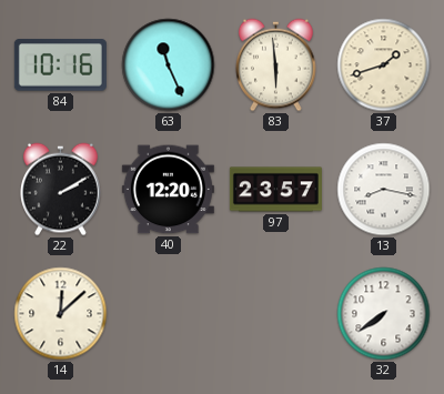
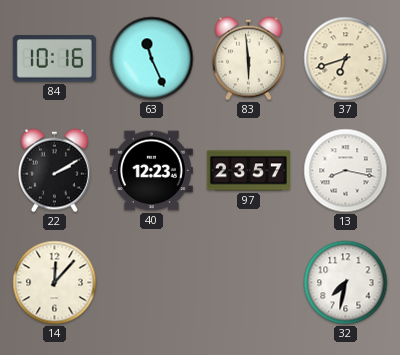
37: 1:42 -> 6:42
40: 12:20 -> 12:23
14: 12:08 -> 12:07
32: 7:39 -> 7:32
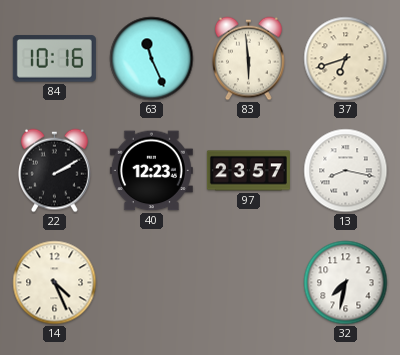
14: 12:07 -> 4:26
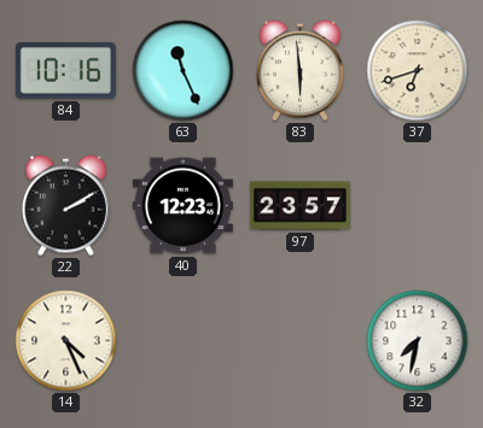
13: 8:17 -> none
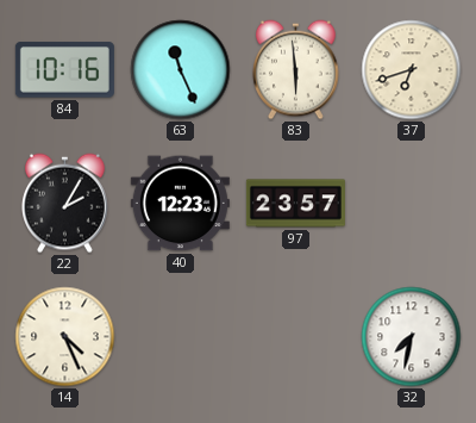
22: 2:10 -> 2:05
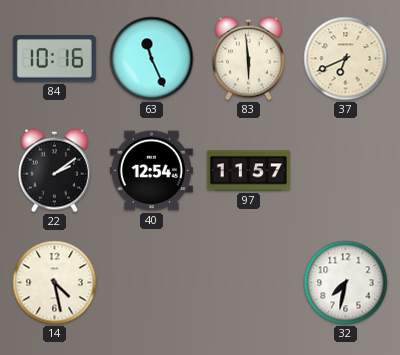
37: 6:42 -> 6:41
22: 2:05 -> 2:09
40: 12:23 -> 12:54
97: 23:57 -> 11:57
14: 4:26 -> 4:28
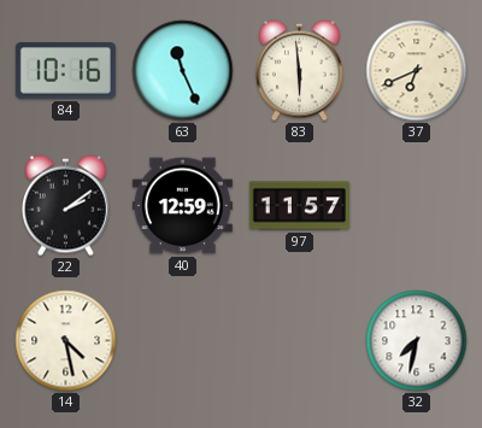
40: 12:54 -> 12:59
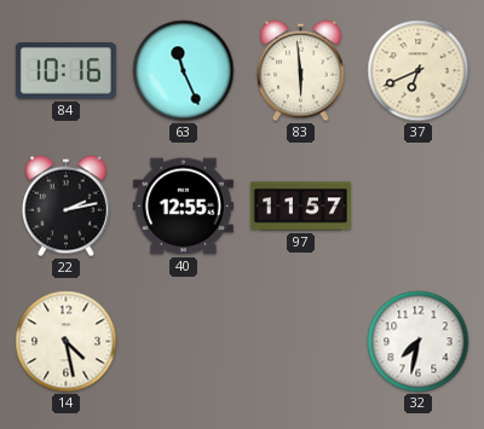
22: 2:09 -> 2:13
40: 12:59 -> 12:55
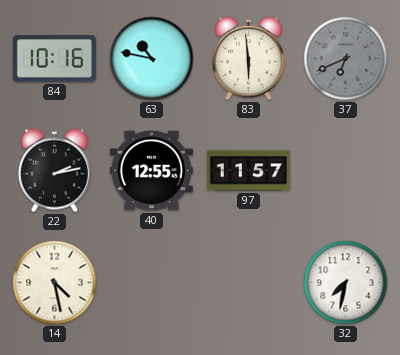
63: 11:26 -> 10:47
37 dial: cream -> grey
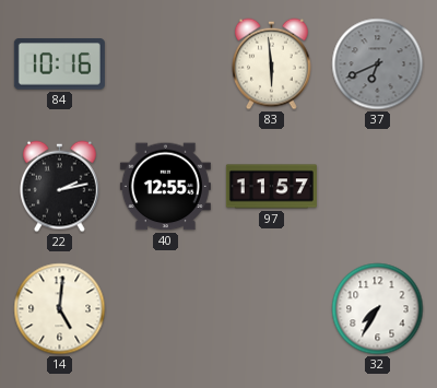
63: 10:47 -> none
14: 4:28 -> 5:01
32: 7:32 -> 7:35
